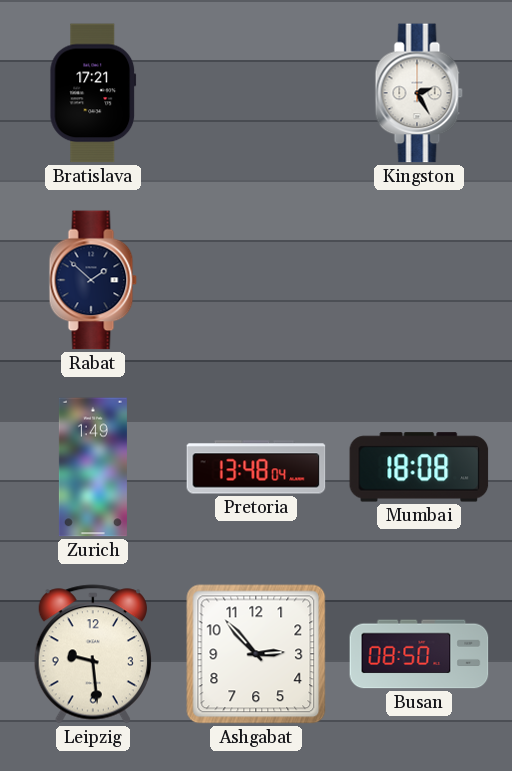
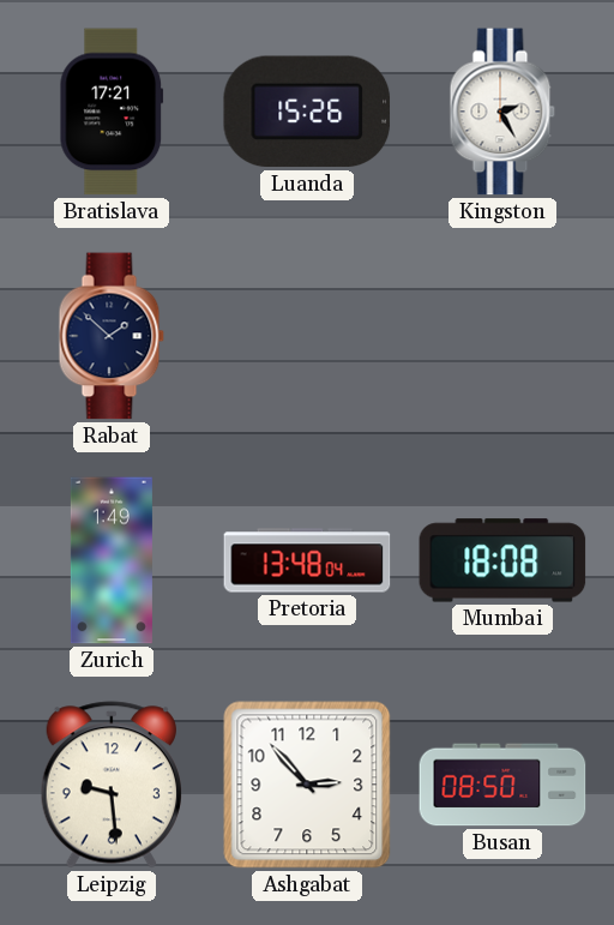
Luanda: none -> 15:26
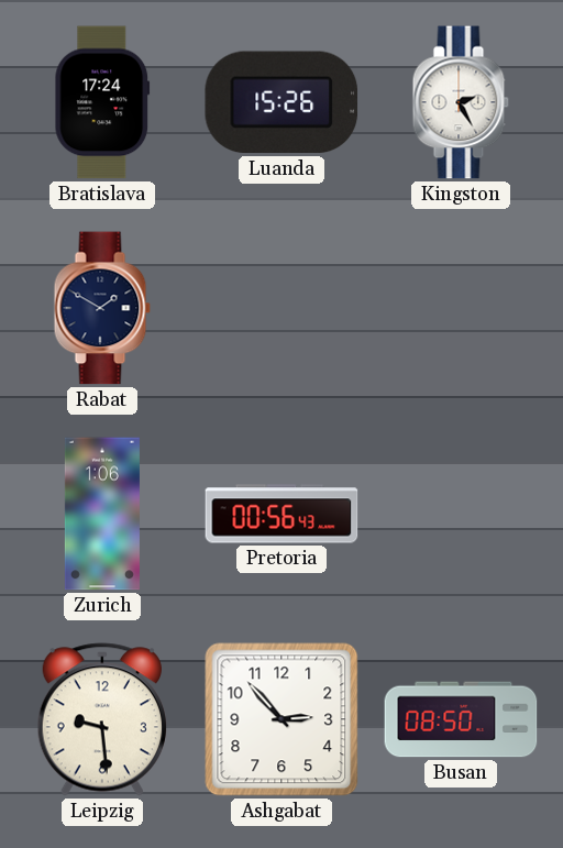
Bratislava: 17:21 -> 17:24
Rabat: 1:52 -> 1:50
Zurich: 1:49 -> 1:06
Pretoria: 13:48 -> 00:56
Mumbai: 18:08 -> none
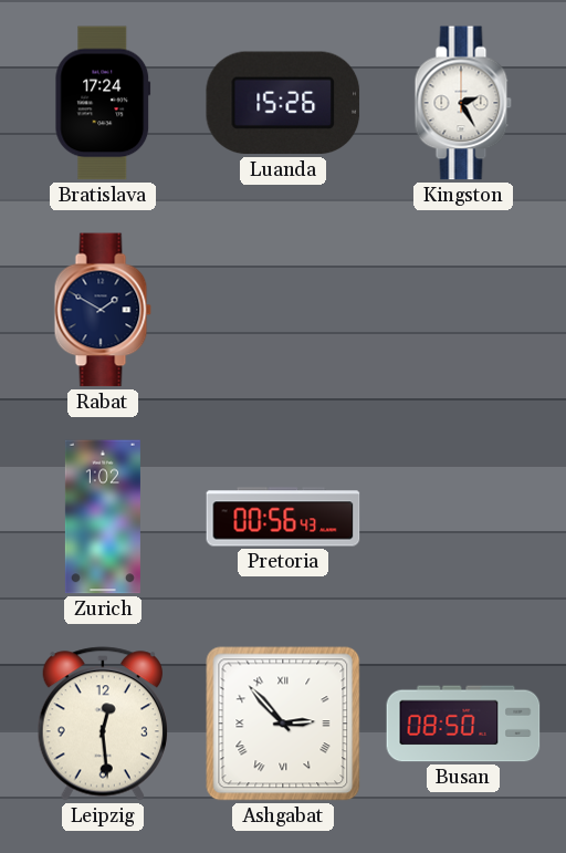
Zurich: 1:06 -> 1:02
Leipzig: 9:29 -> 12:29
Ashgabat numerals: Arabic -> Roman
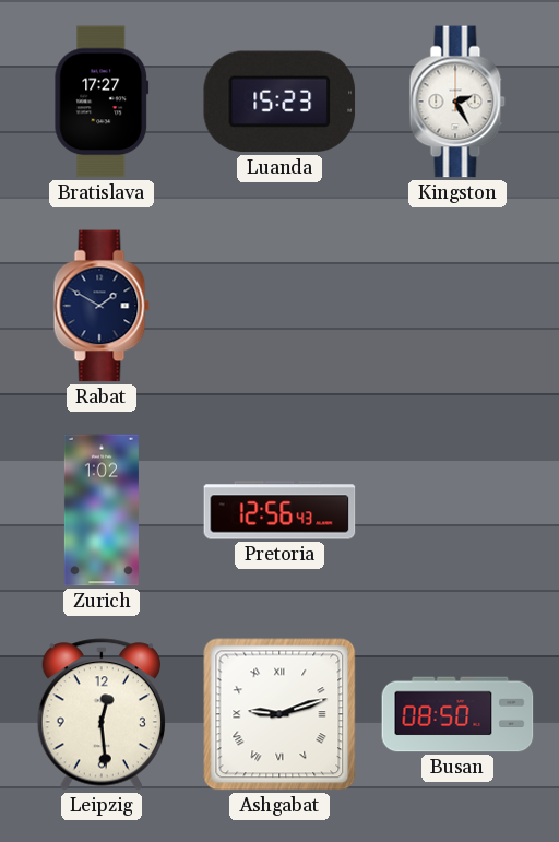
Bratislava: 17:24 -> 17:27
Luanda: 15:26 -> 15:23
Pretoria: 00:56 -> 12:56
Ashgabat: 2:53 -> 9:12
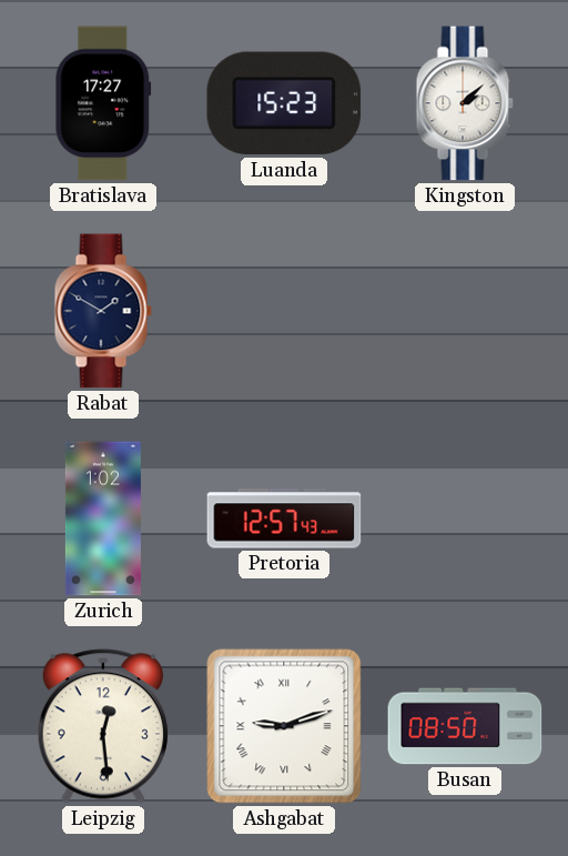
Kingston: 2:25 -> 2:08
Pretoria: 12:56 -> 12:57
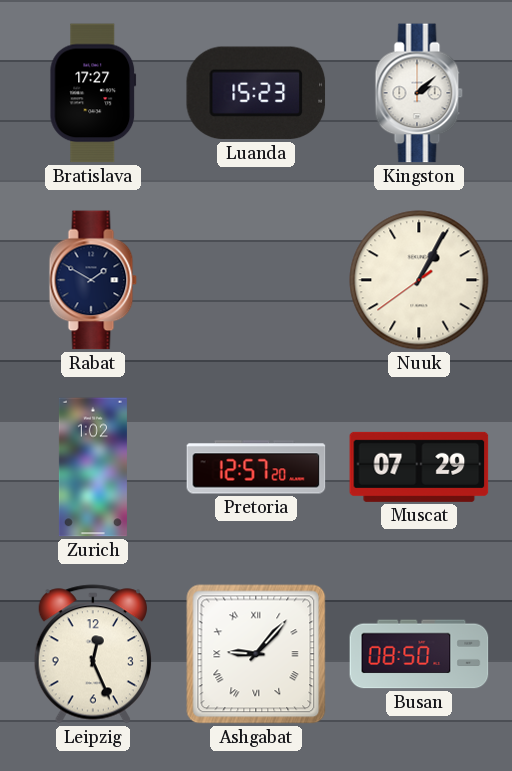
Nuuk: none -> 1:04
Pretoria: 12:57:43 -> 12:57:20
Muscat: none -> 07:29
Leipzig: 12:29 -> 12:26
Ashgabat: 9:12 -> 9:07
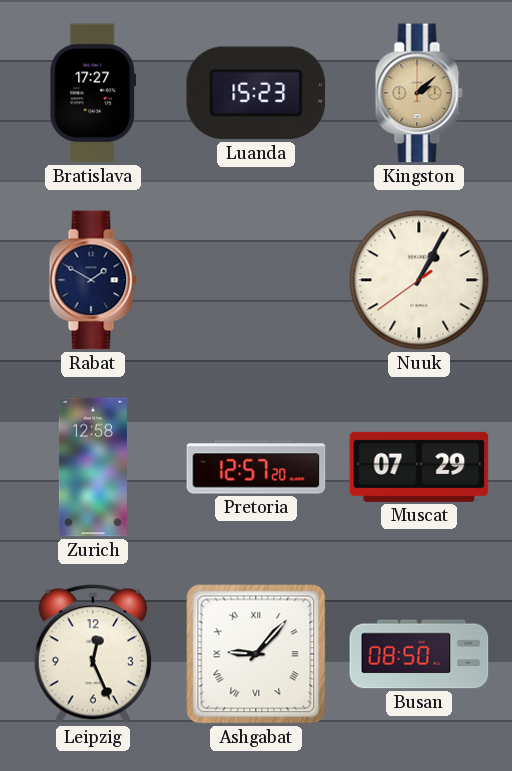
Kingston dial: white -> champagne
Zurich: 1:02 -> 12:58
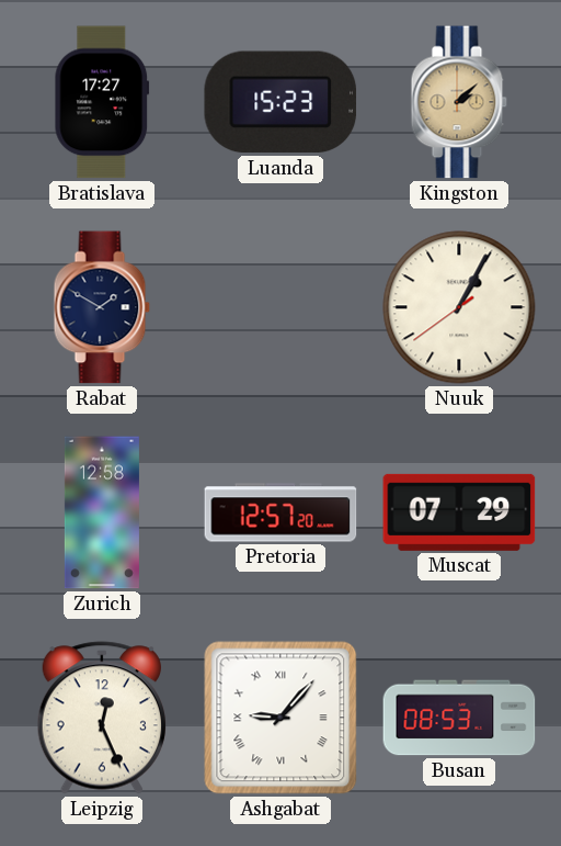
Busan: 08:50 -> 08:53
